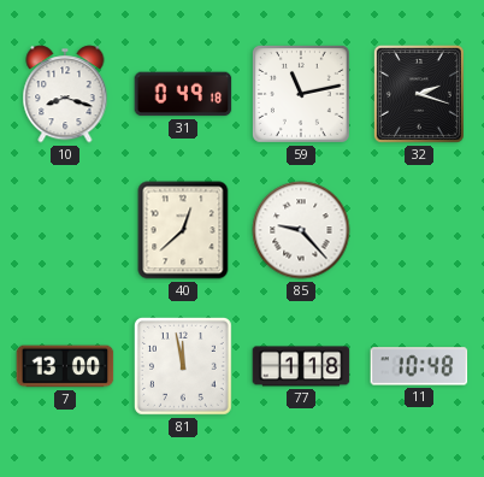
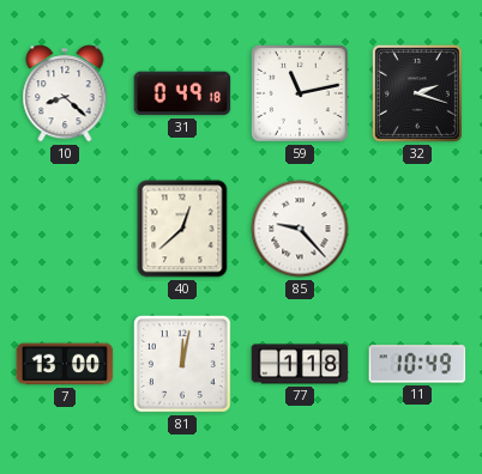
10: 8:18 -> 8:22
81: 11:58 -> 12:02
11: 10:48 -> 10:49
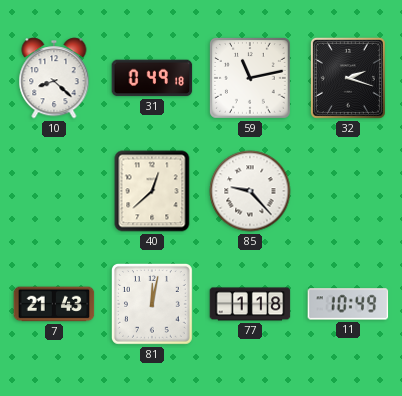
7: 13:00 -> 21:43
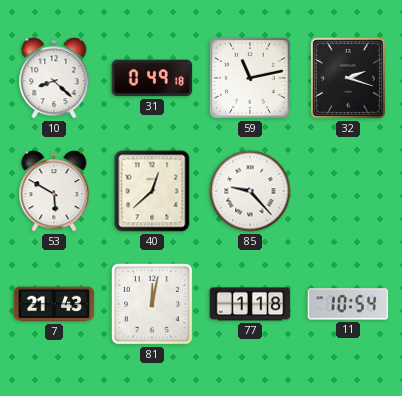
53: none -> 5:50
11: 10:49 -> 10:54
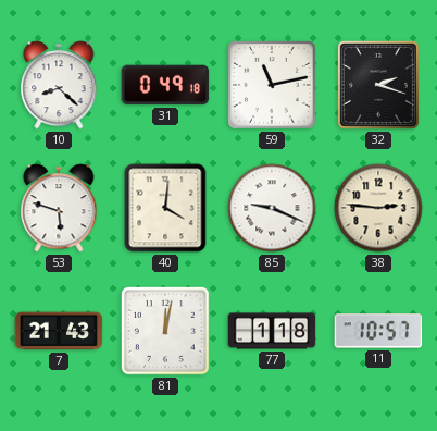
53: 5:50 -> 5:48
40: 12:38 -> 4:01
85: 9:23 -> 9:19
38: none -> 2:46
11: 10:54 -> 10:57
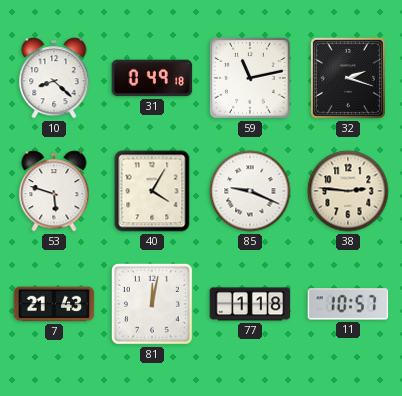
40: 4:01 -> 4:05
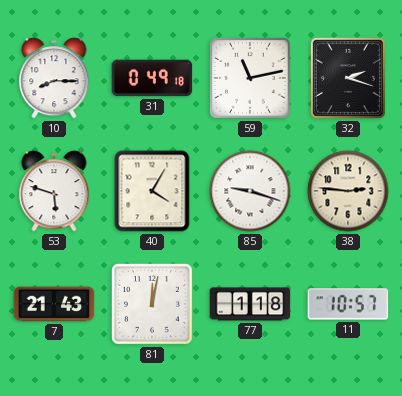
10: 8:22 -> 8:15
85: 9:19 -> 9:18
